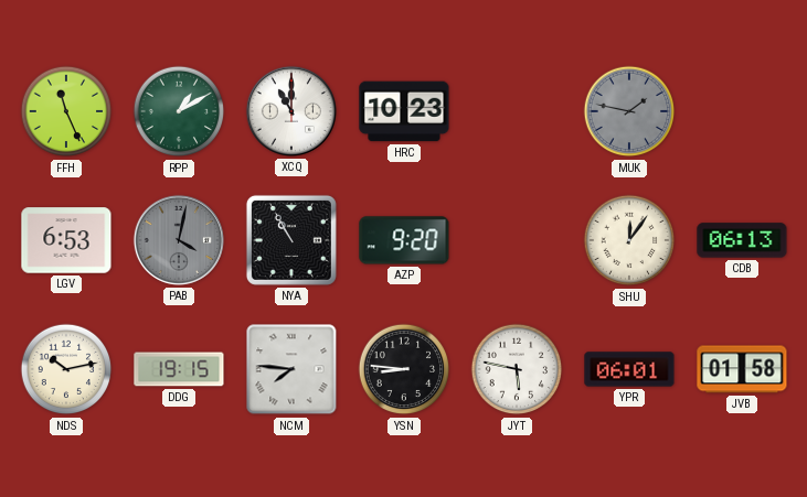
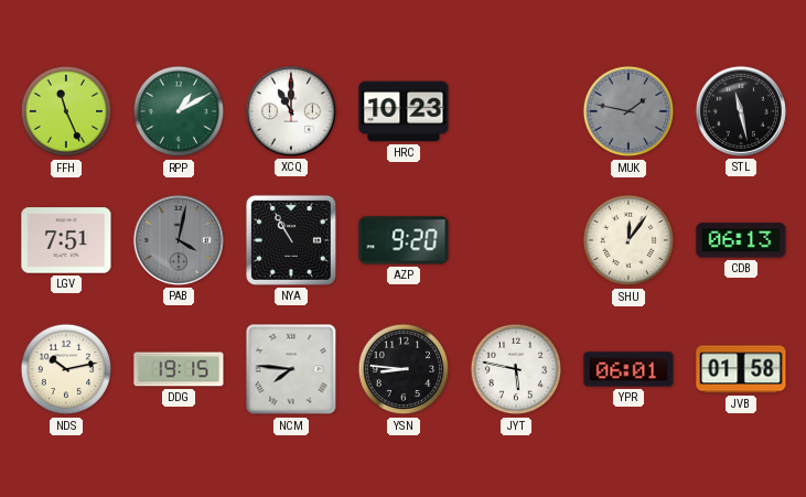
STL: none -> 11:28
LGV: 6:53 -> 7:51
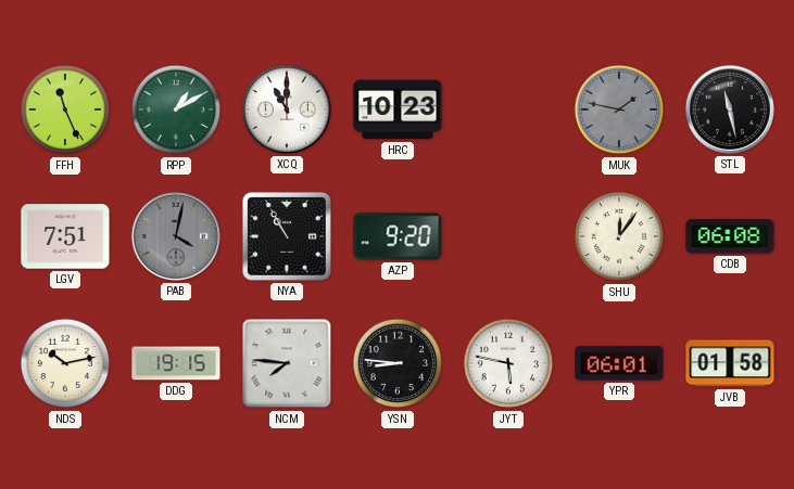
CDB: 06:13 -> 06:08
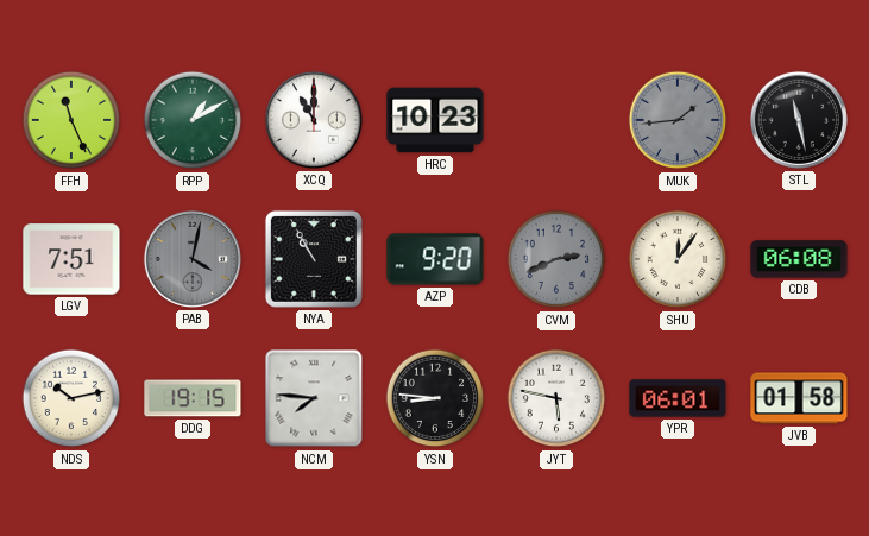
MUK: 1:47 -> 1:44
CVM: none -> 2:41
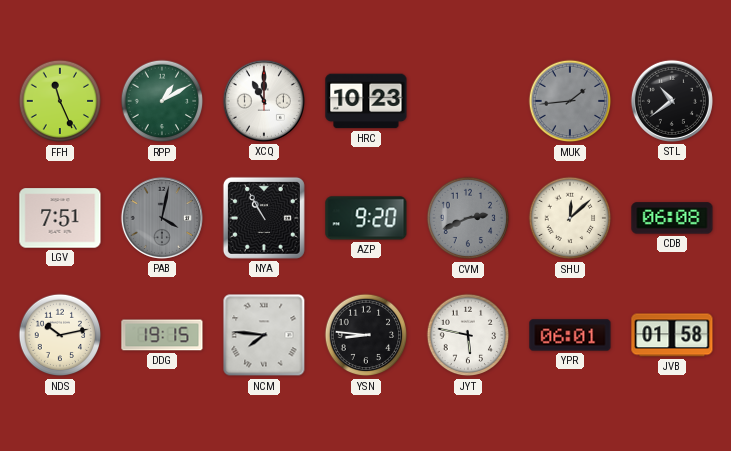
STL: 11:28 -> 10:39
SHU: 12:06 -> 12:08
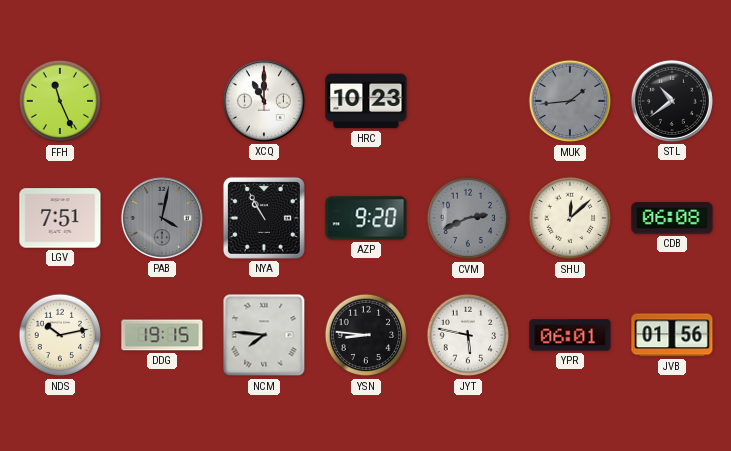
RPP: 1:10 -> none
JVB: 01:58 -> 01:56
